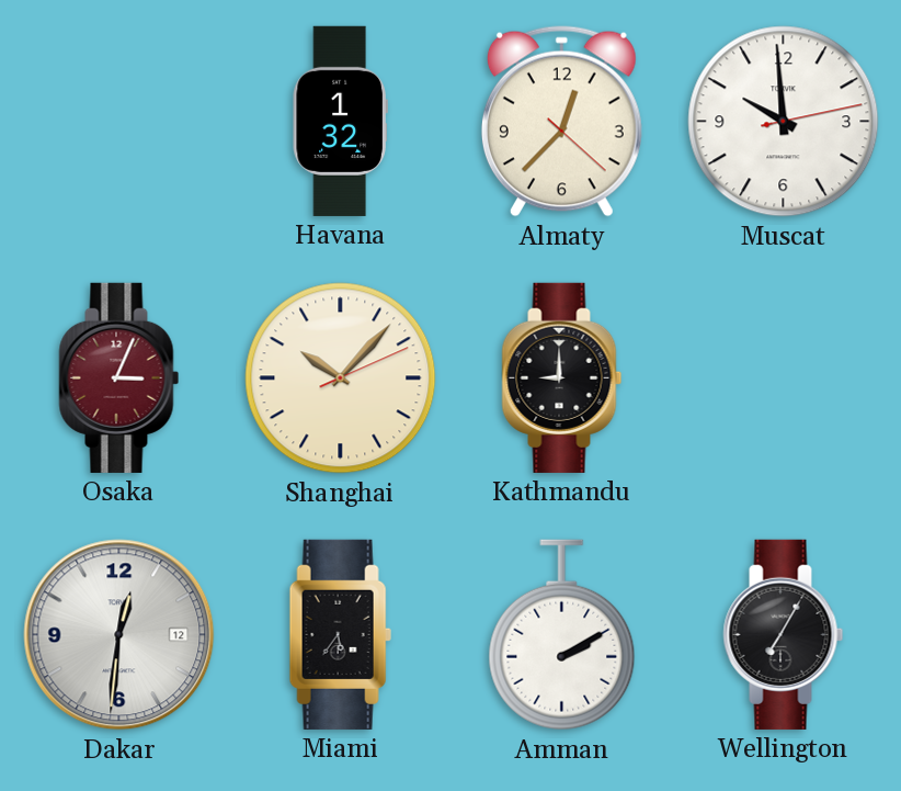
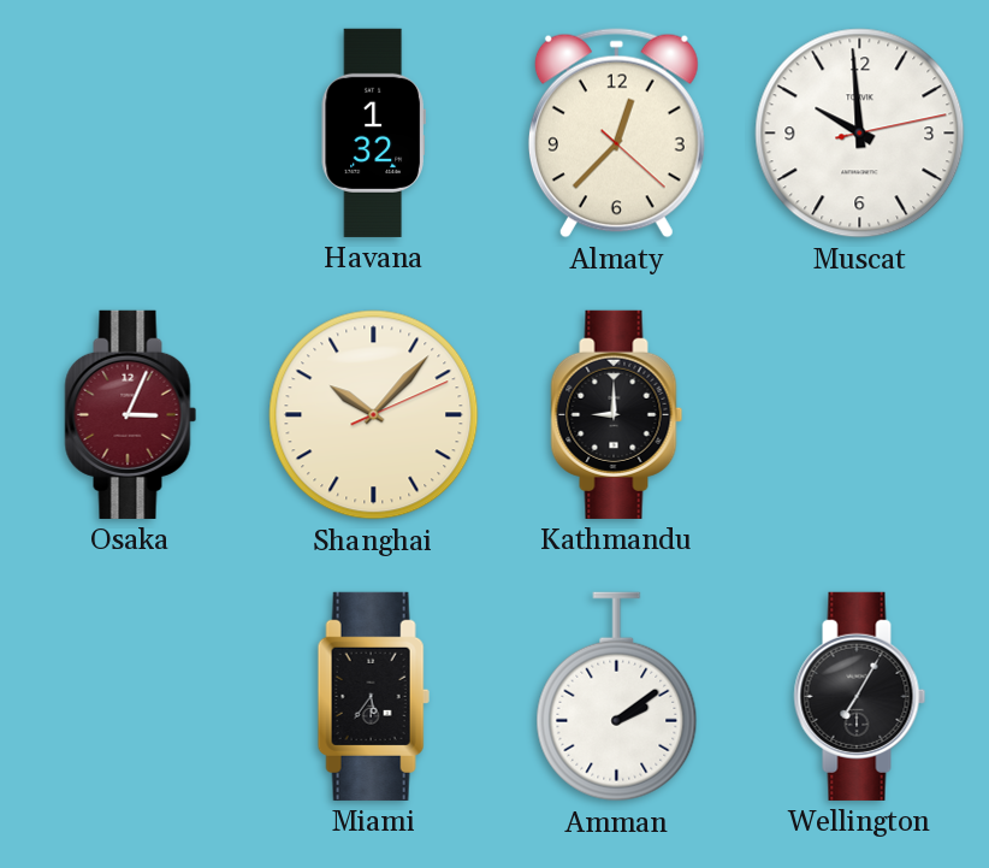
Dakar: 12:31 -> none
Amman: 2:10 -> 2:09
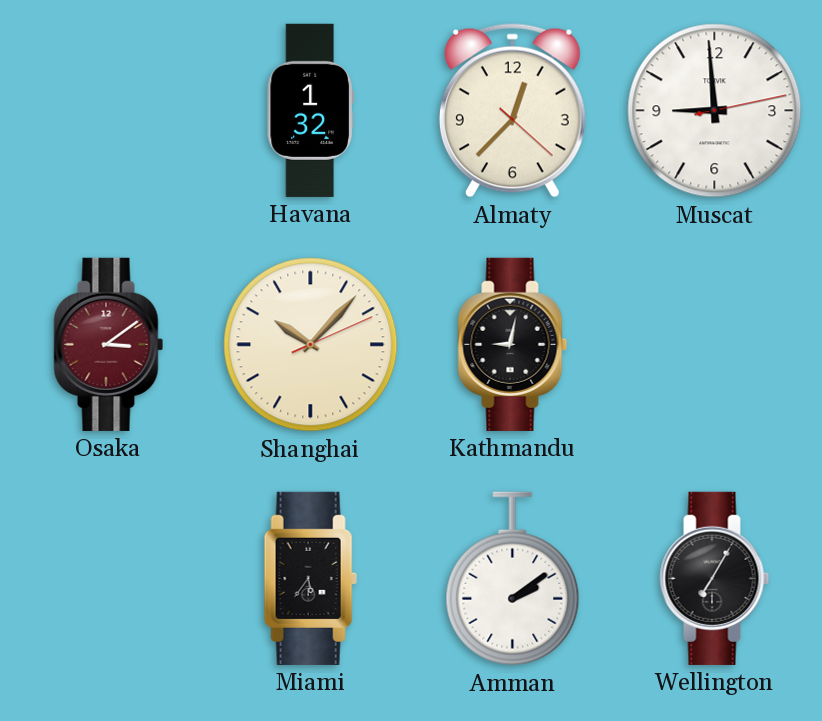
Muscat: 9:59 -> 8:59
Osaka: 3:04 -> 3:09
Kathmandu: 9:00 -> 9:02
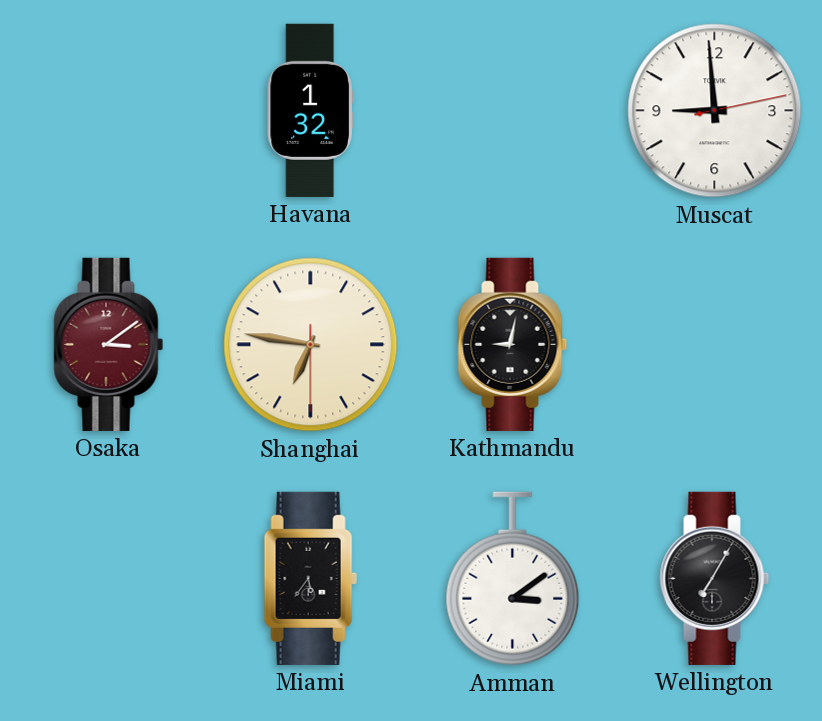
Almaty: 12:37 -> none
Shanghai: 10:07 -> 6:46
Amman: 2:09 -> 3:09
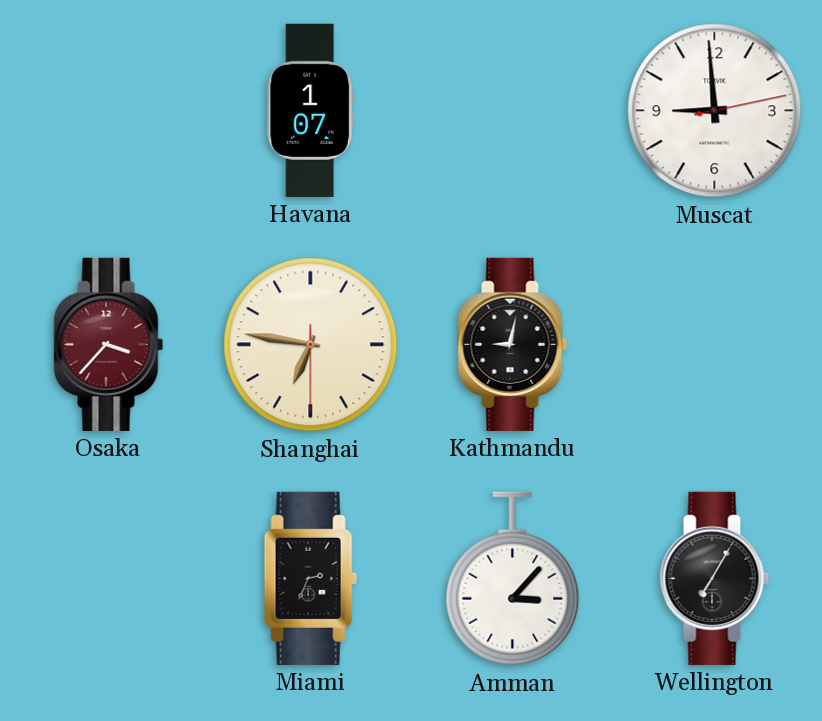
Havana: 1:32 -> 1:07
Osaka: 3:09 -> 3:37
Miami: 5:36 -> 2:34
Amman: 3:09 -> 3:07
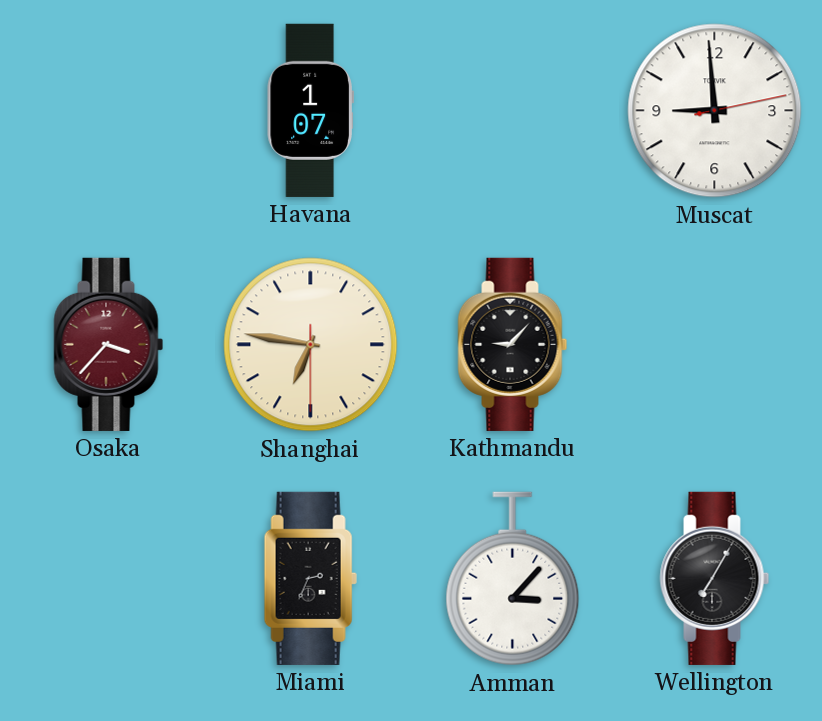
Kathmandu: 9:02 -> 9:07
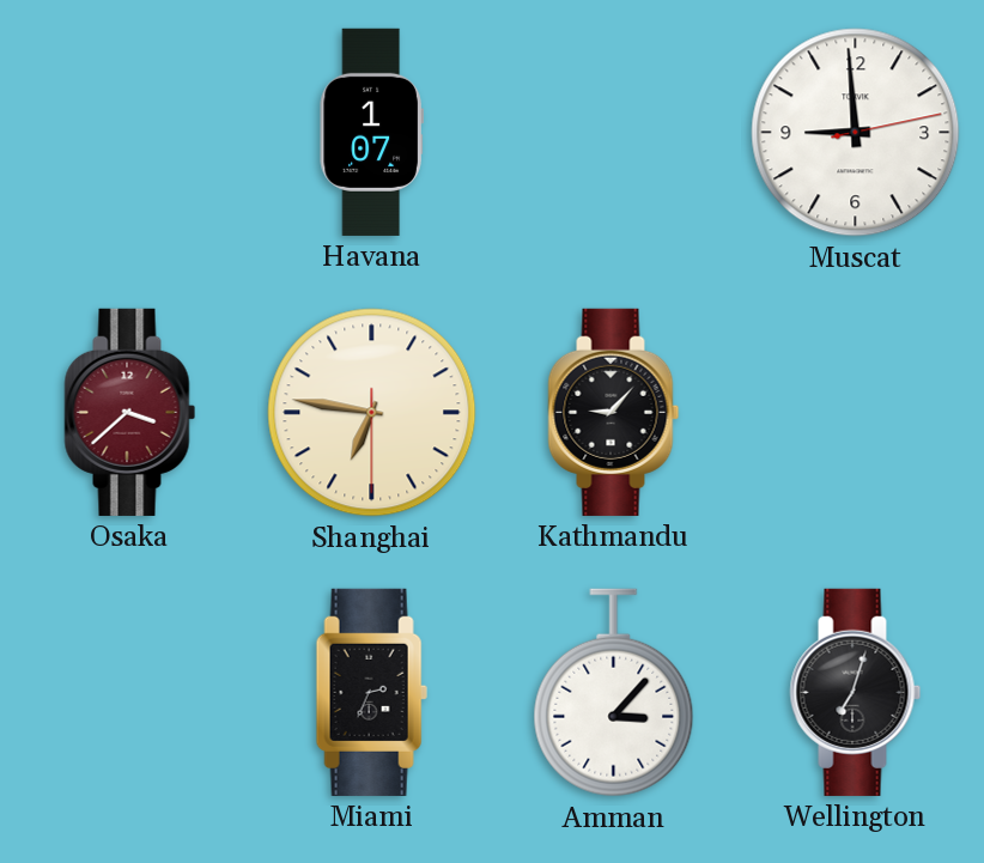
Osaka: 3:37 -> 3:38
Wellington: 7:05 -> 7:03
